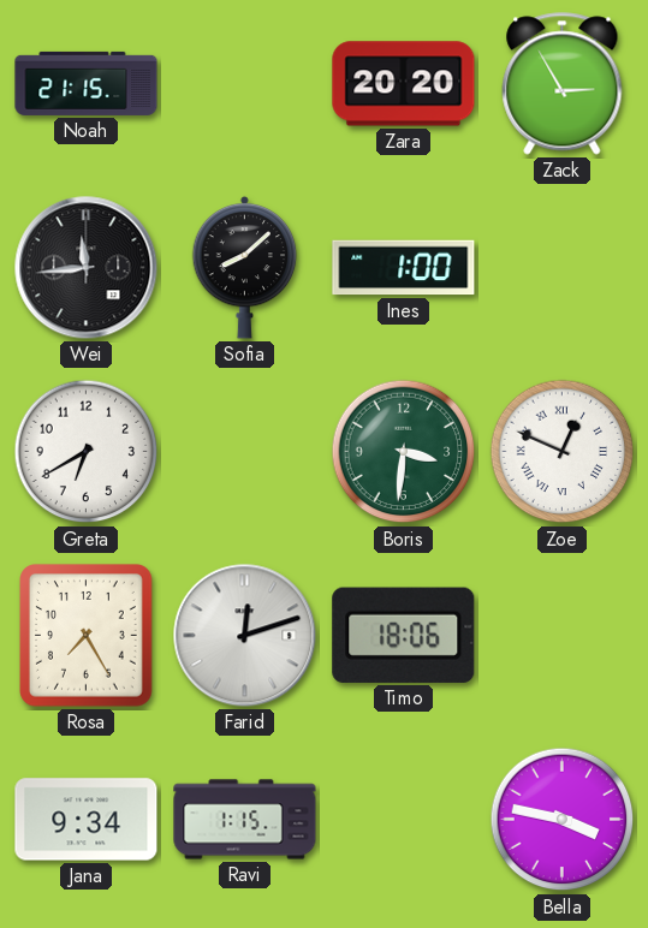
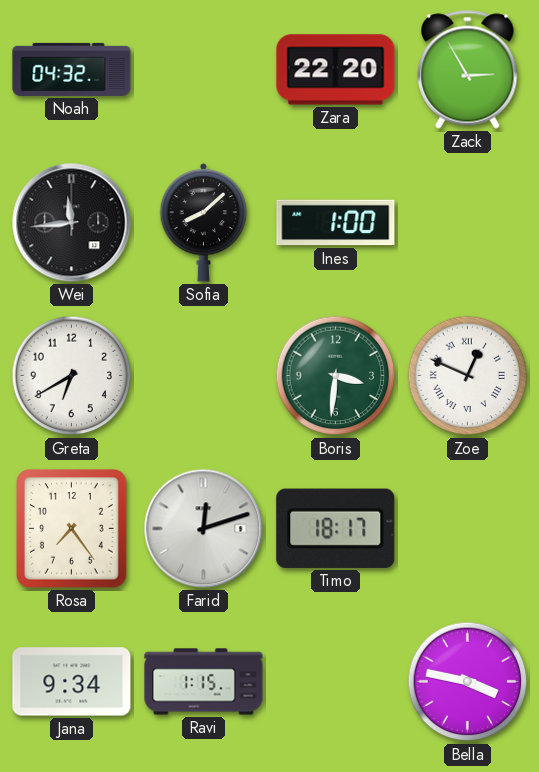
Noah: 21:15 -> 04:32
Zara: 20:20 -> 22:20
Rosa: 7:25 -> 7:24
Timo: 18:06 -> 18:17
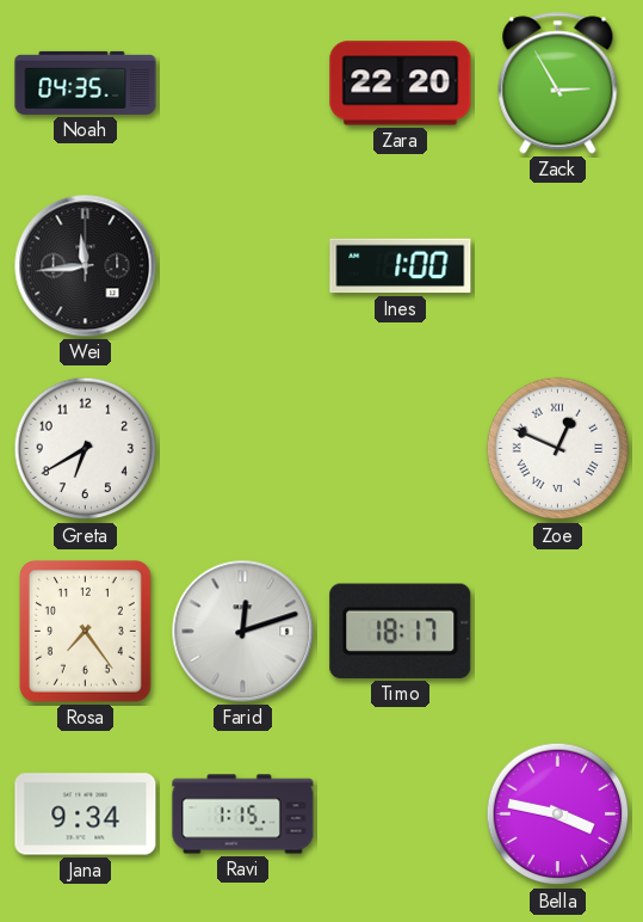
Noah: 04:32 -> 04:35
Sofia: 8:08 -> none
Boris: 3:31 -> none
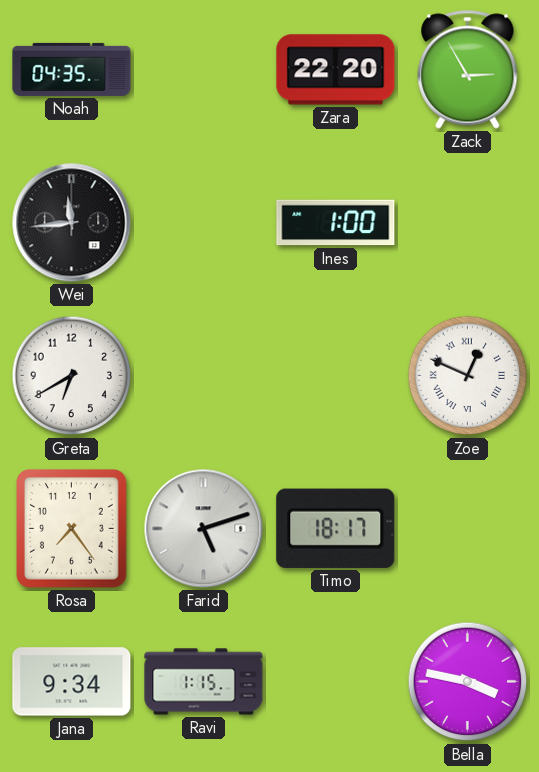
Farid: 12:12 -> 5:12
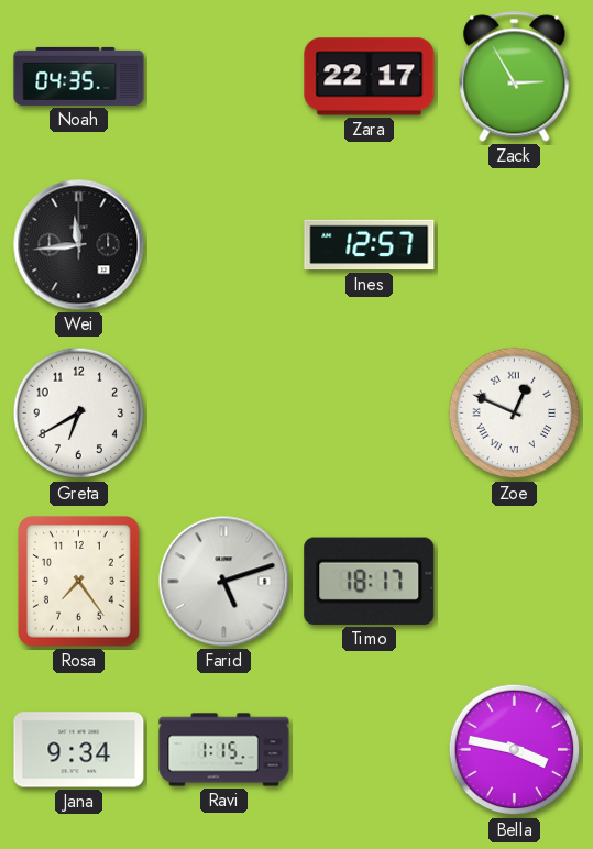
Zara: 22:20 -> 22:17
Ines: 1:00 -> 12:57
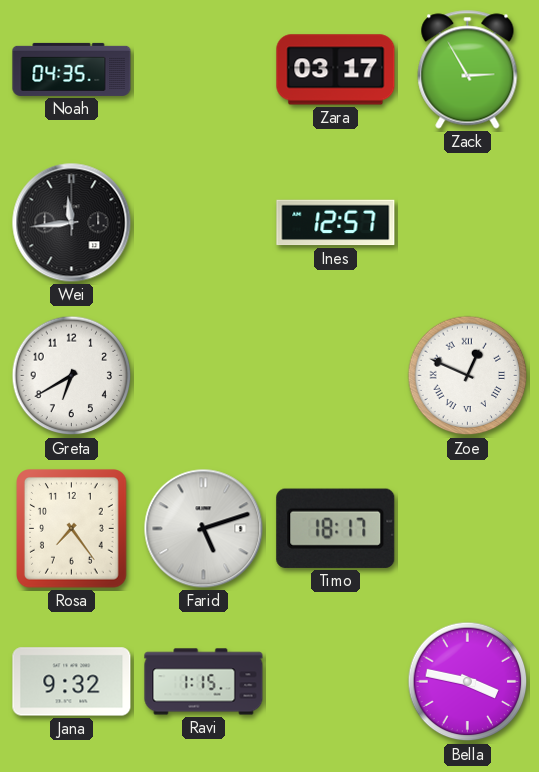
Zara: 22:17 -> 03:17
Jana: 9:34 -> 9:32
